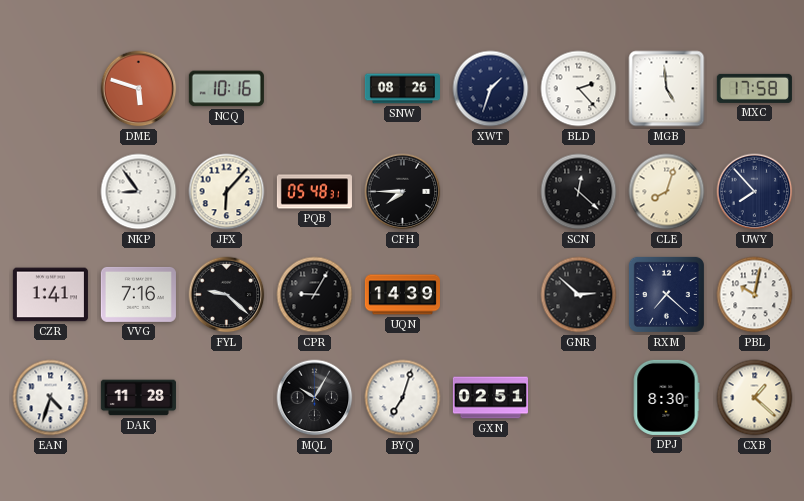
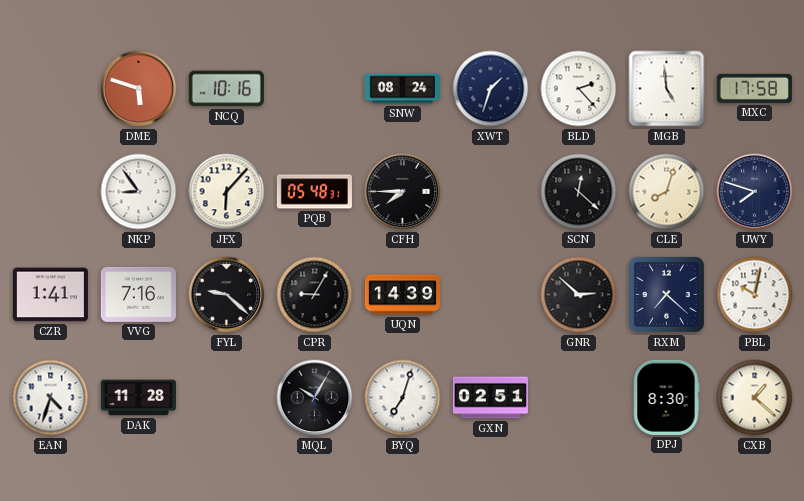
SNW: 08:26 -> 08:24
UWY: 7:53 -> 7:48
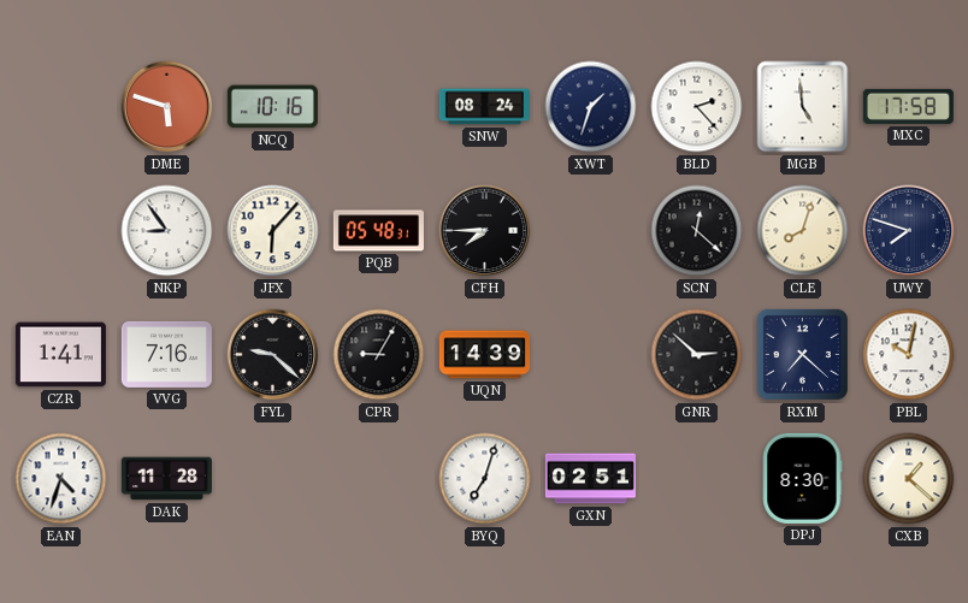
MQL: 10:05 -> none
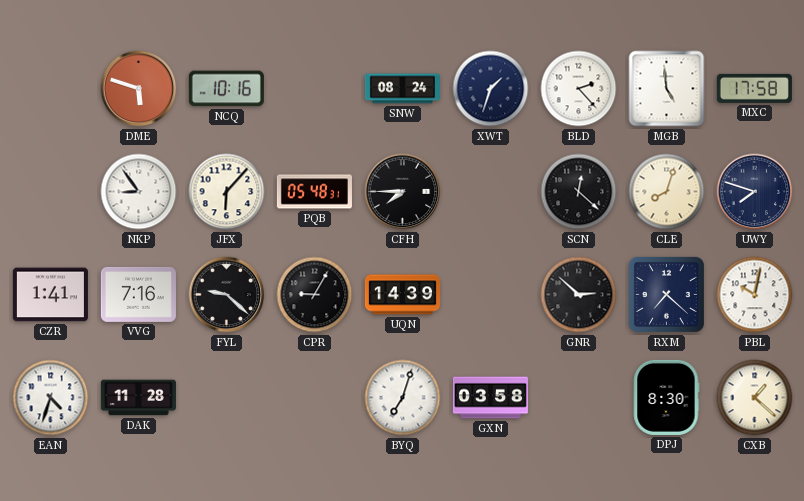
GXN: 02:51 -> 03:58
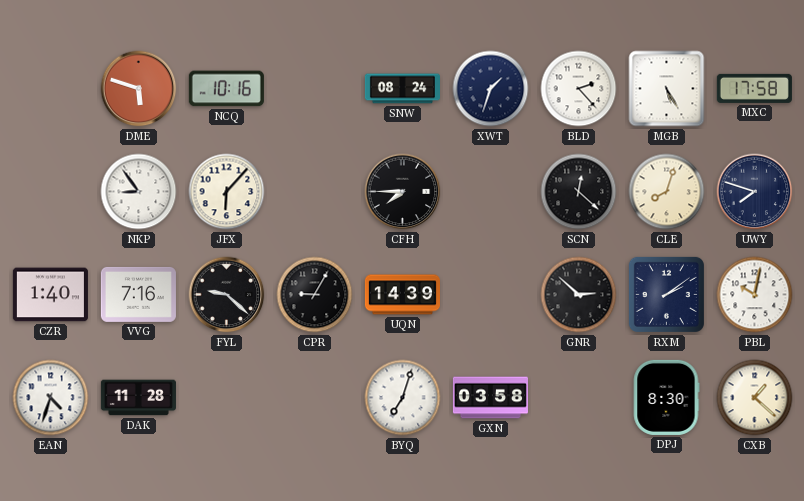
MGB: 4:59 -> 5:25
PQB: 05:48 -> none
CZR: 1:41 -> 1:40
RXM: 7:22 -> 2:09
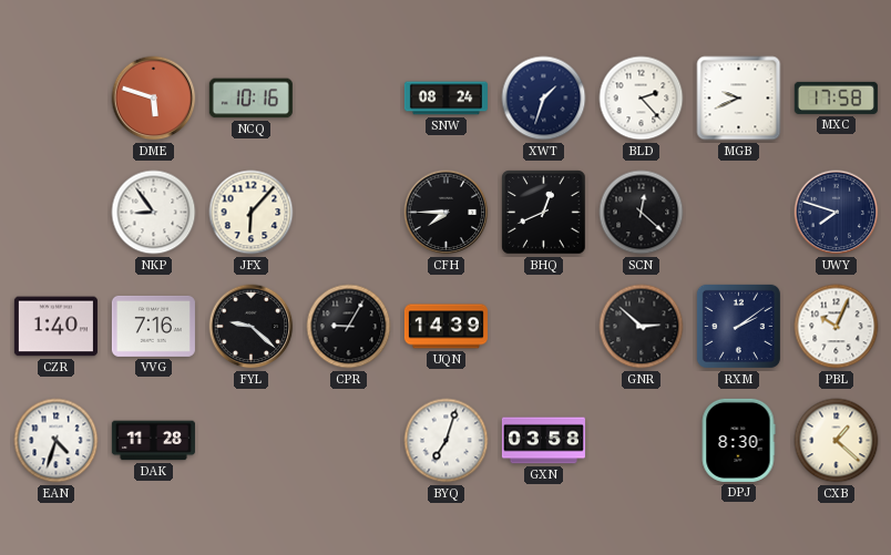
MGB: 5:25 -> 9:41
BHQ: none -> 12:41
CLE: 8:03 -> none
PBL: 10:02 -> 10:04
